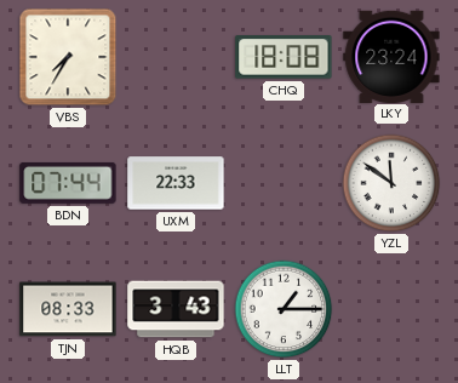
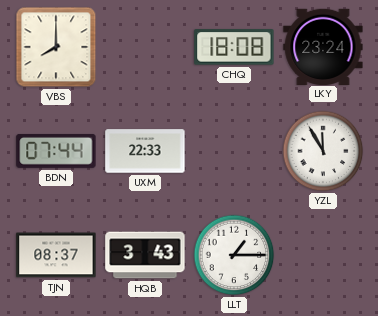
VBS: 7:35 -> 8:00
YZL: 11:51 -> 11:55
TJN: 08:33 -> 08:37
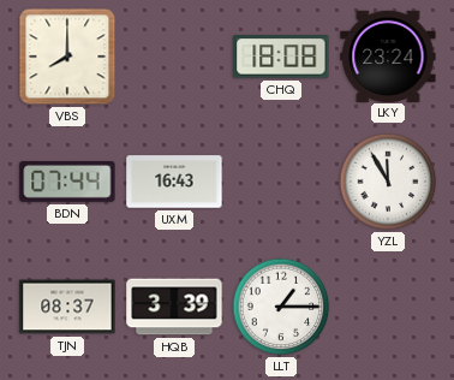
UXM: 22:33 -> 16:43
HQB: 3:43 -> 3:39
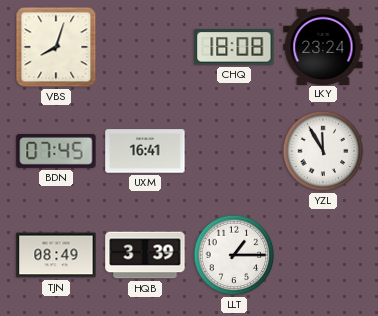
VBS: 8:00 -> 8:03
BDN: 07:44 -> 07:45
UXM: 16:43 -> 16:41
TJN: 08:37 -> 08:49
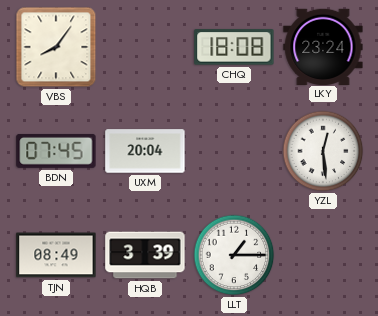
VBS: 8:03 -> 8:06
UXM: 16:41 -> 20:04
YZL: 11:55 -> 12:29
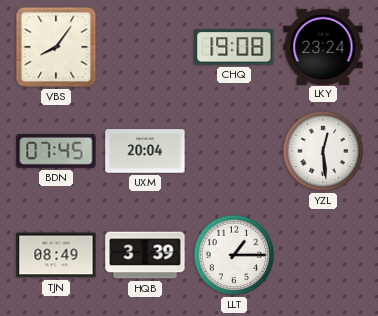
CHQ: 18:08 -> 19:08
